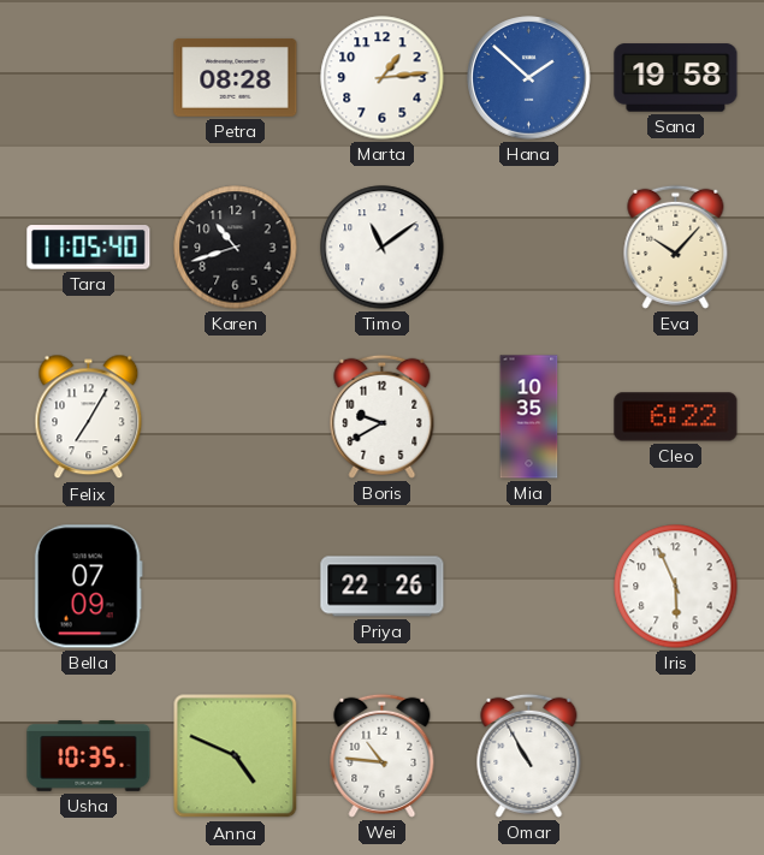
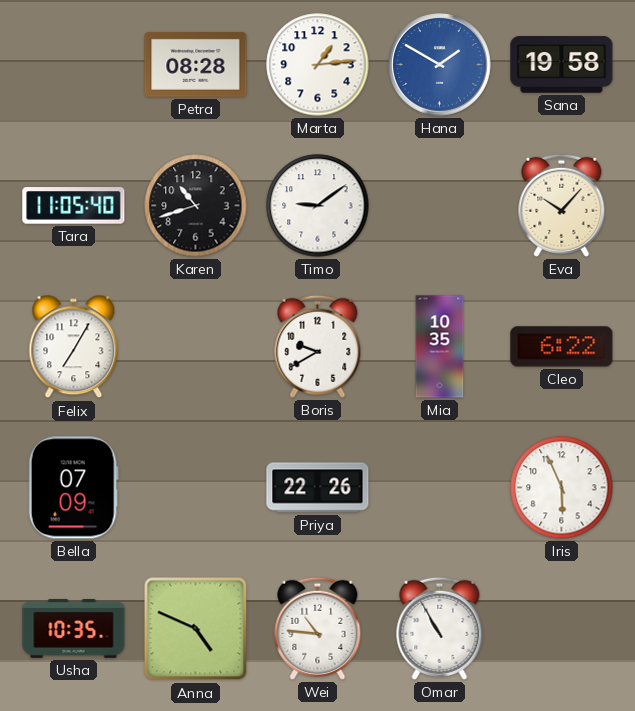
Hana: 1:52 -> 1:50
Timo: 11:09 -> 9:09
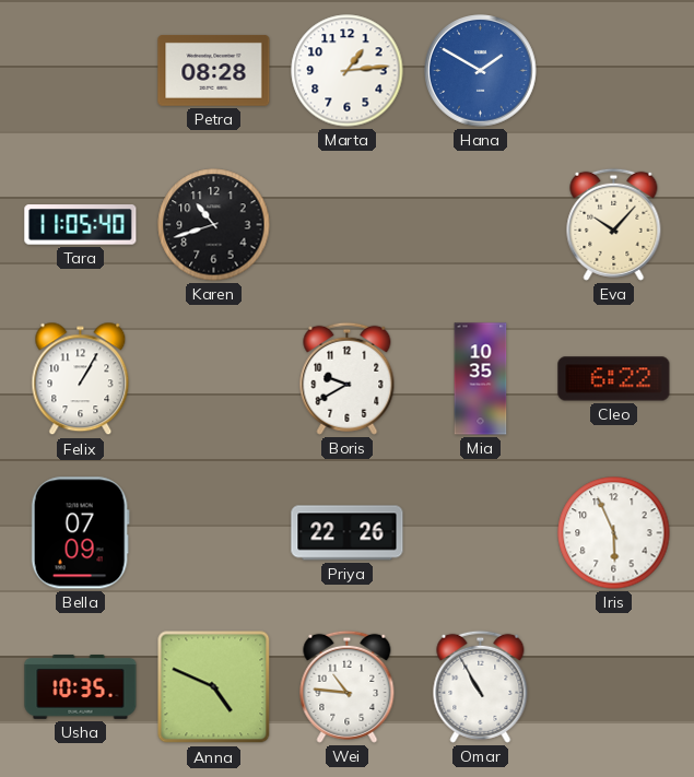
Sana: 19:58 -> none
Timo: 9:09 -> none
Felix: 7:05 -> 1:05
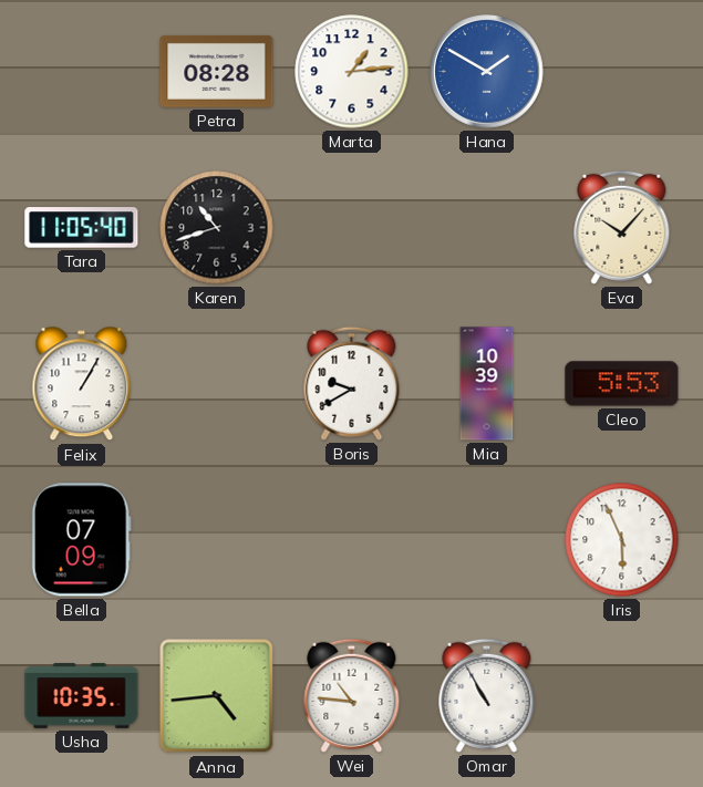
Mia: 10:35 -> 10:39
Cleo: 6:22 -> 5:53
Priya: 22:26 -> none
Anna: 4:49 -> 4:44
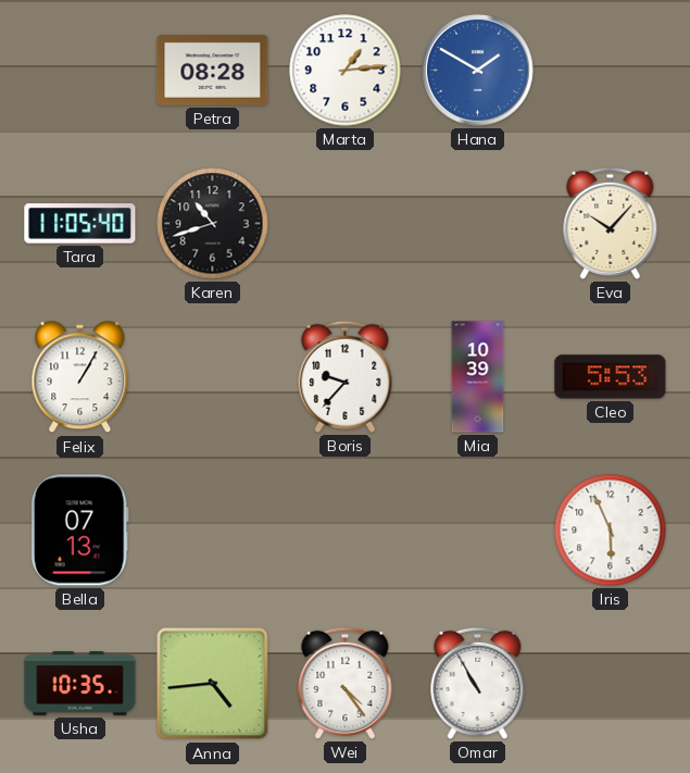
Boris: 9:40 -> 9:37
Bella: 07:09 -> 07:13
Wei: 10:46 -> 4:24
